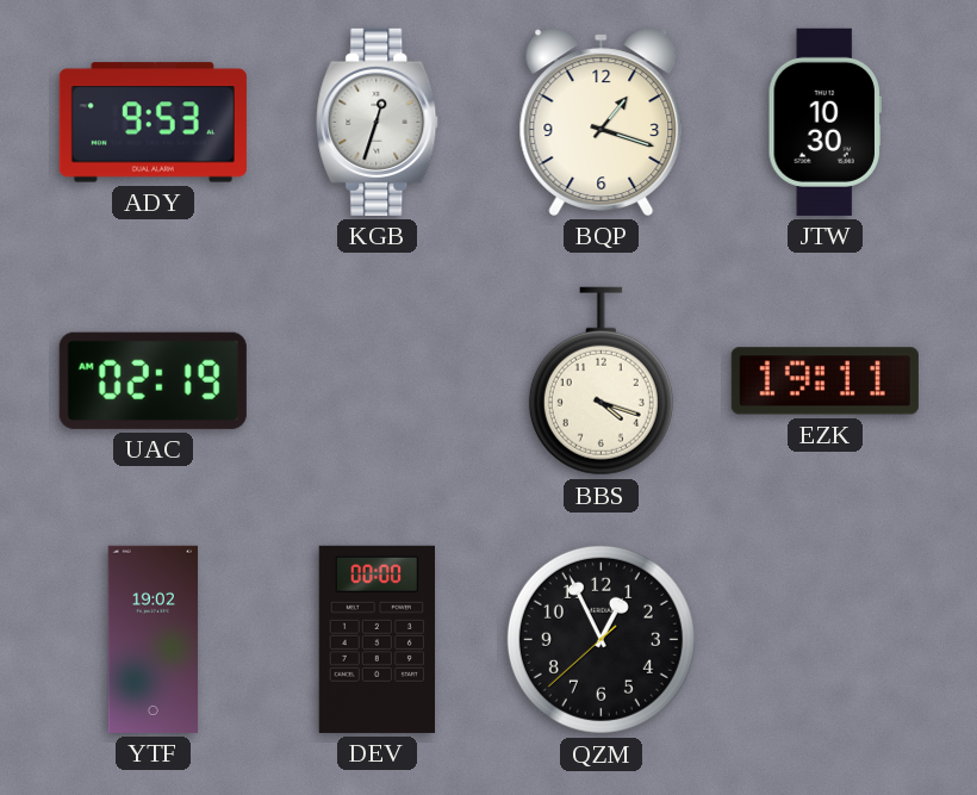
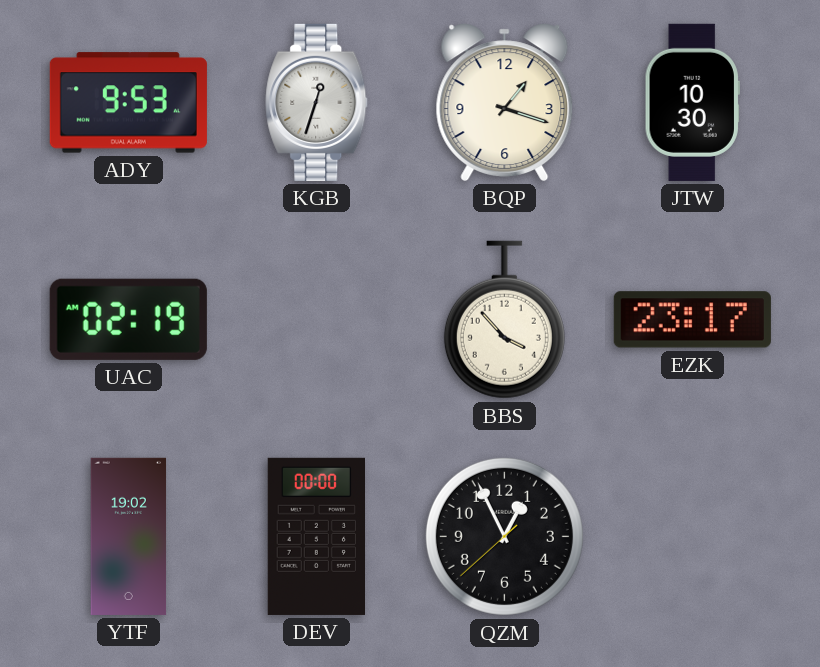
BBS: 4:18 -> 3:53
EZK: 19:11 -> 23:17
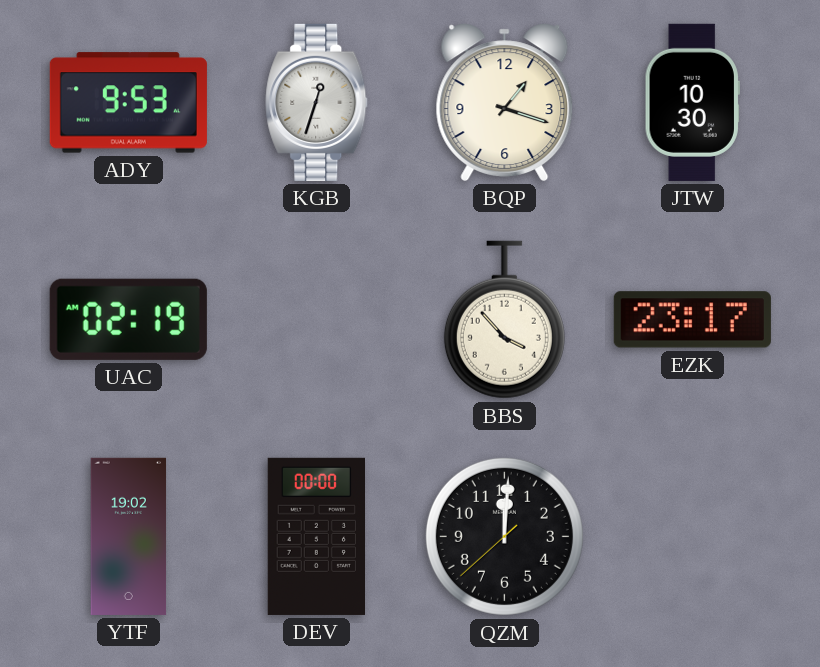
QZM: 12:55 -> 12:00
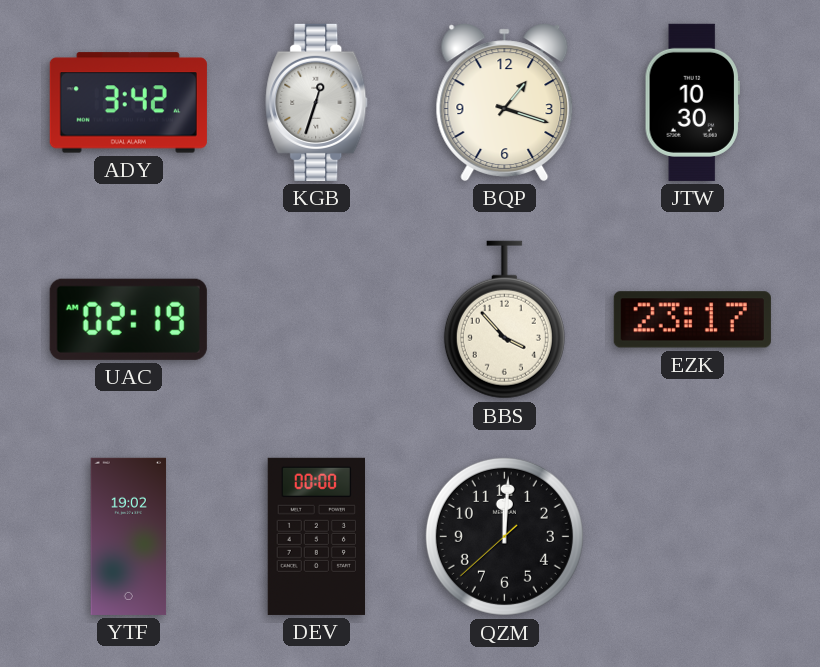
ADY: 9:53 -> 3:42
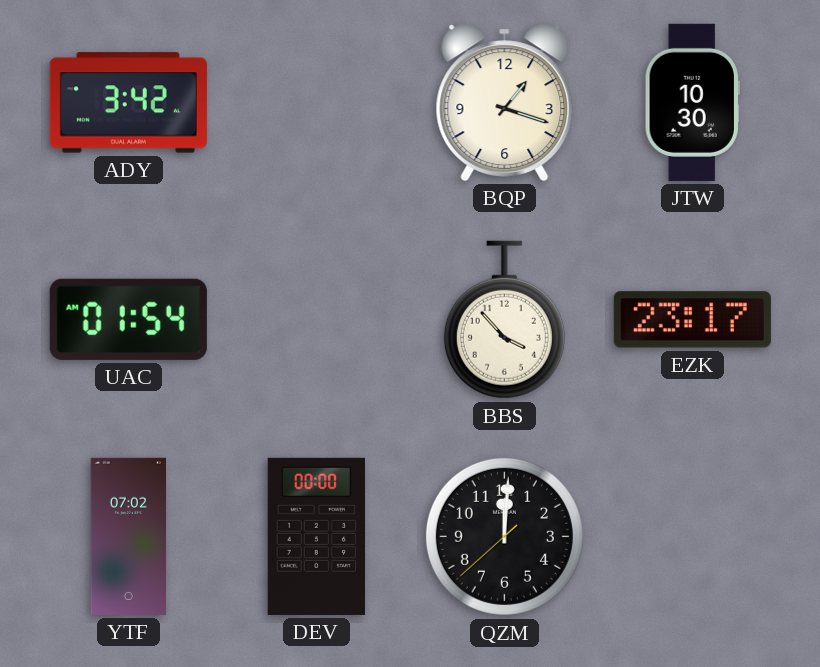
KGB: 12:33 -> none
UAC: 02:19 -> 01:54
YTF: 19:02 -> 07:02
